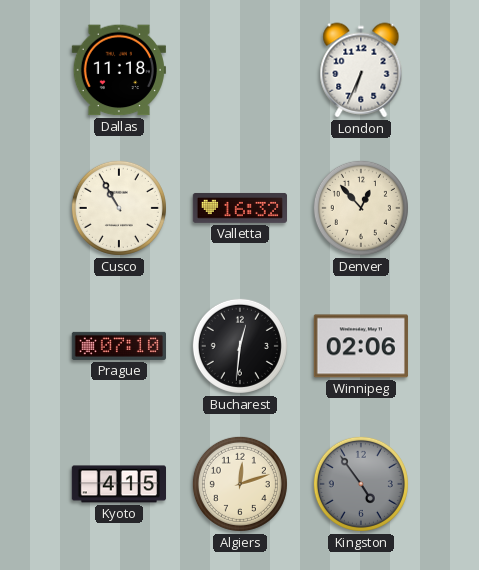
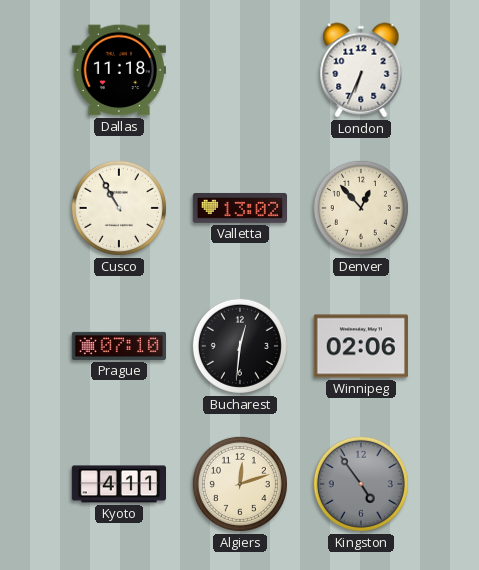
Valletta: 16:32 -> 13:02
Kyoto: 4:15 -> 4:11
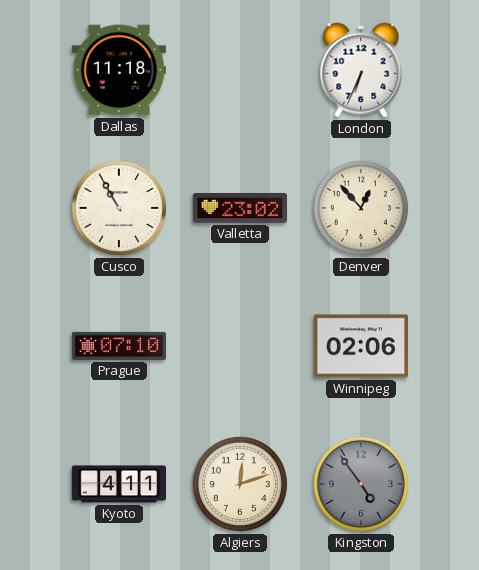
Valletta: 13:02 -> 23:02
Bucharest: 12:31 -> none
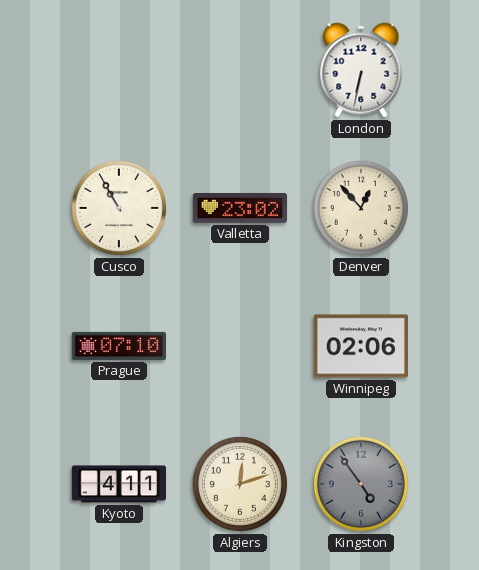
Dallas: 11:18 -> none
London: 6:34 -> 6:32
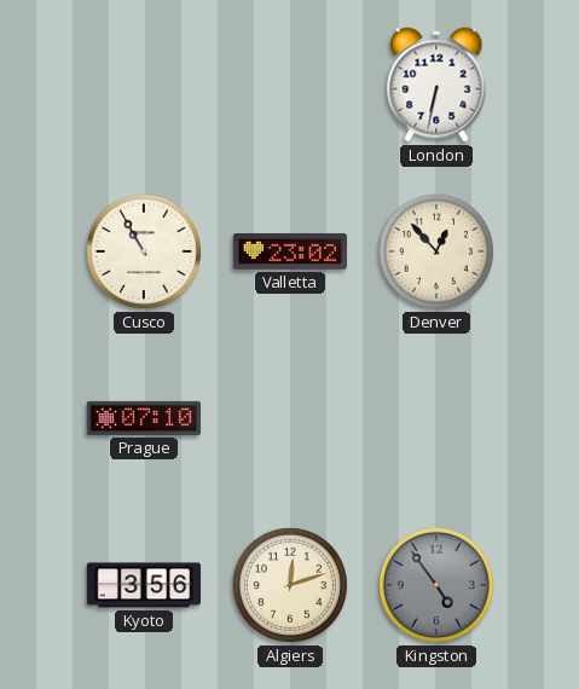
Winnipeg: 02:06 -> none
Kyoto: 4:11 -> 3:56
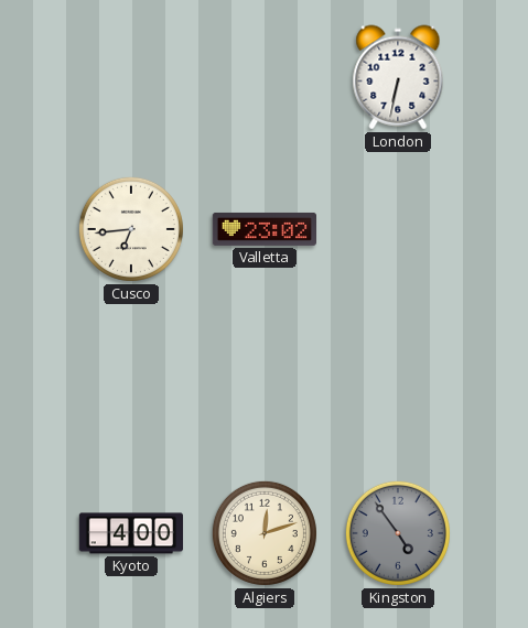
Cusco: 10:55 -> 6:44
Denver: 12:53 -> none
Prague: 07:10 -> none
Kyoto: 3:56 -> 4:00
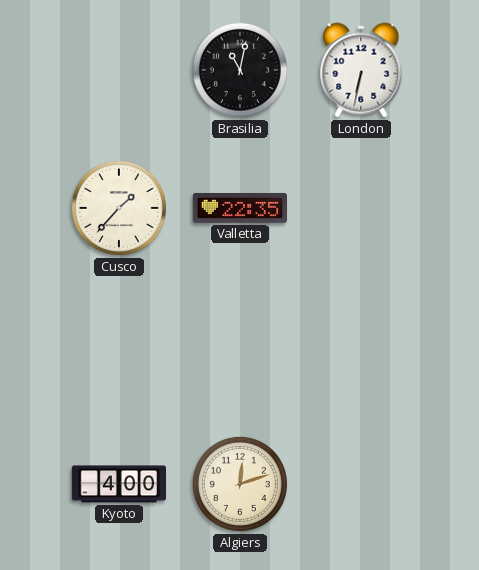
Brasilia: none -> 11:02
Cusco: 6:44 -> 1:37
Valletta: 23:02 -> 22:35
Kingston: 4:54 -> none
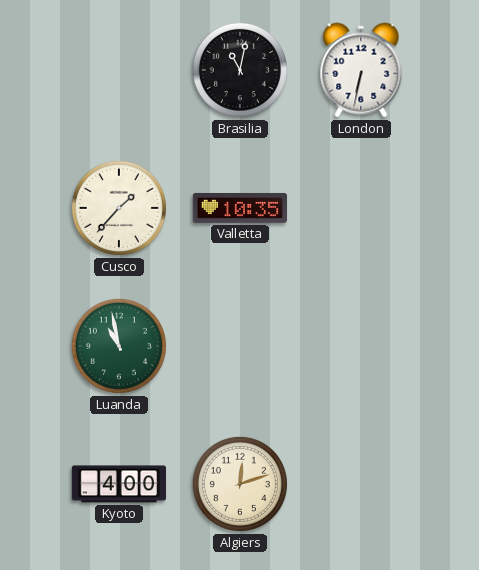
Valletta: 22:35 -> 10:35
Luanda: none -> 10:58
